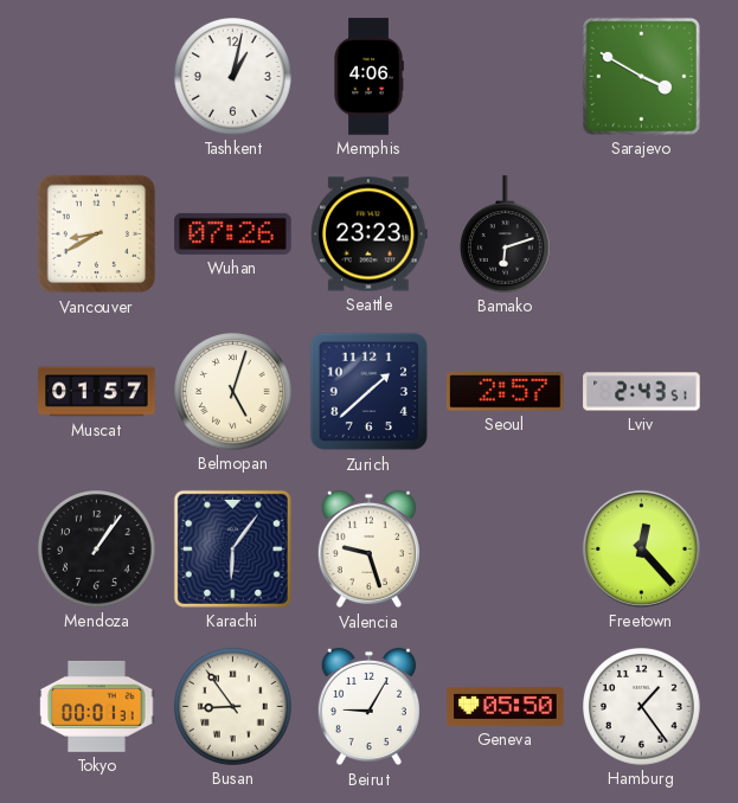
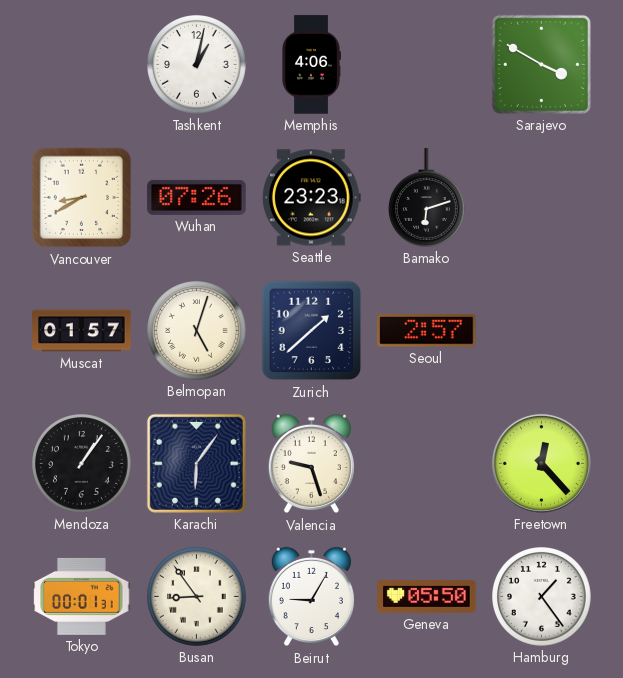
Lviv: 2:43 -> none
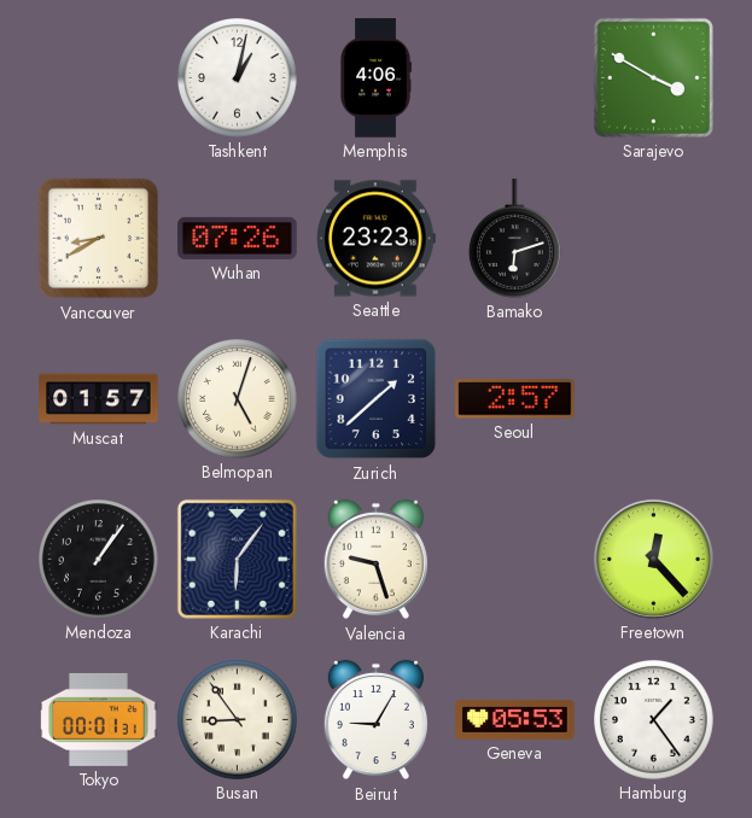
Geneva: 05:50 -> 05:53
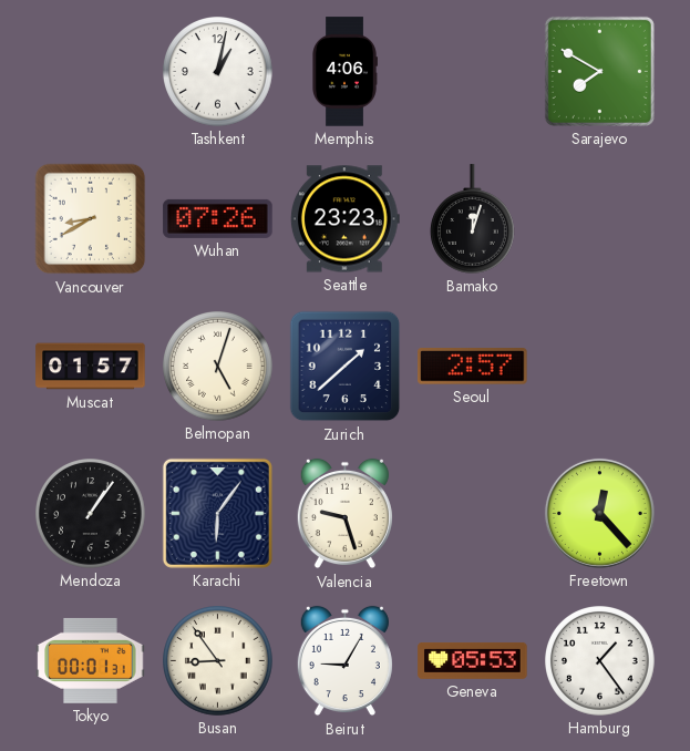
Sarajevo: 3:50 -> 7:50
Bamako: 6:12 -> 12:03
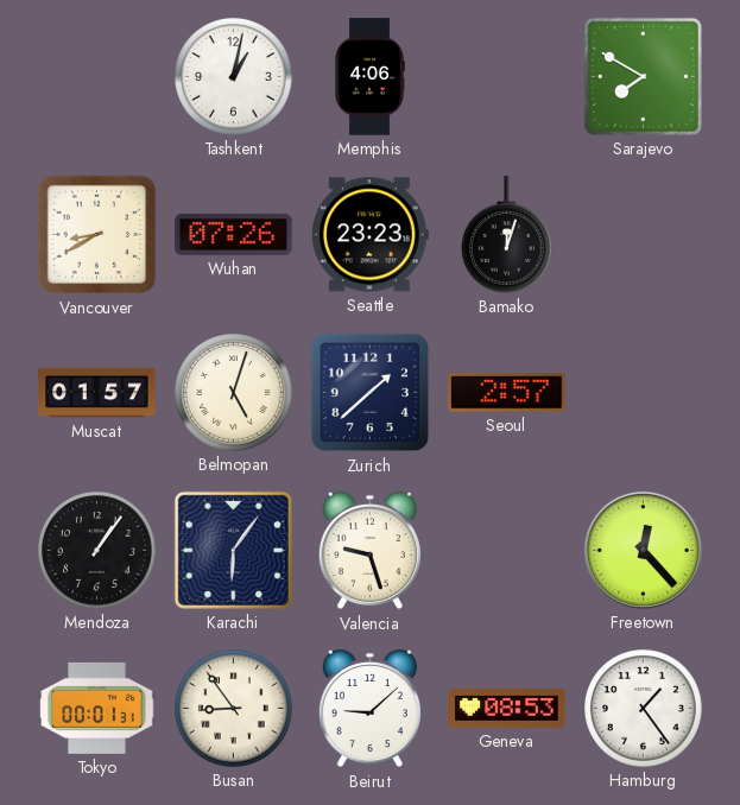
Beirut: 9:05 -> 9:08
Geneva: 05:53 -> 08:53
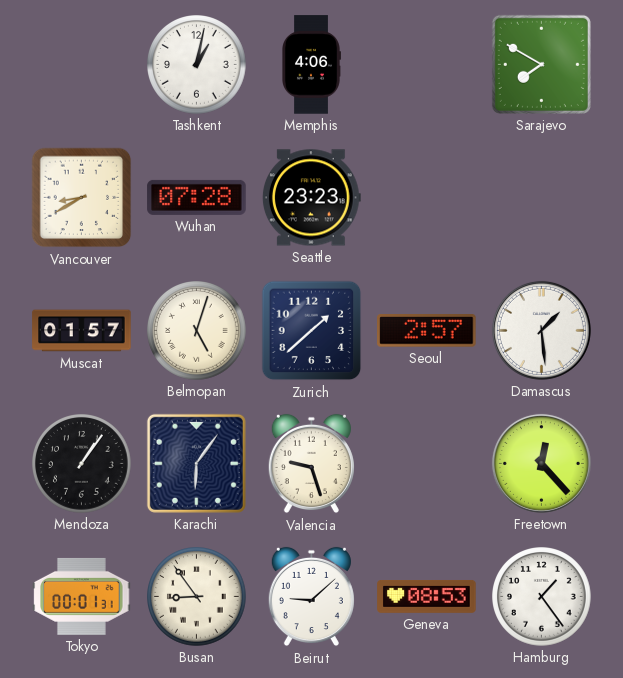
Wuhan: 07:26 -> 07:28
Bamako: 12:03 -> none
Damascus: none -> 1:29
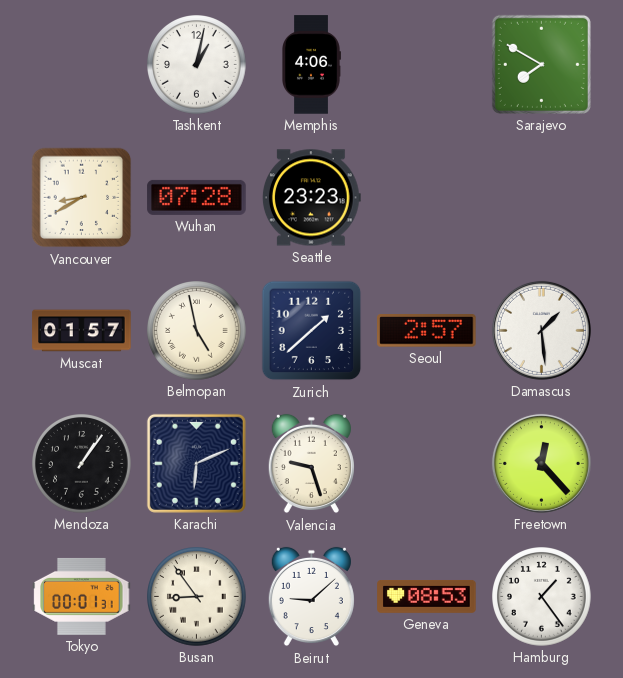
Belmopan: 5:03 -> 4:58
Karachi: 6:06 -> 6:11
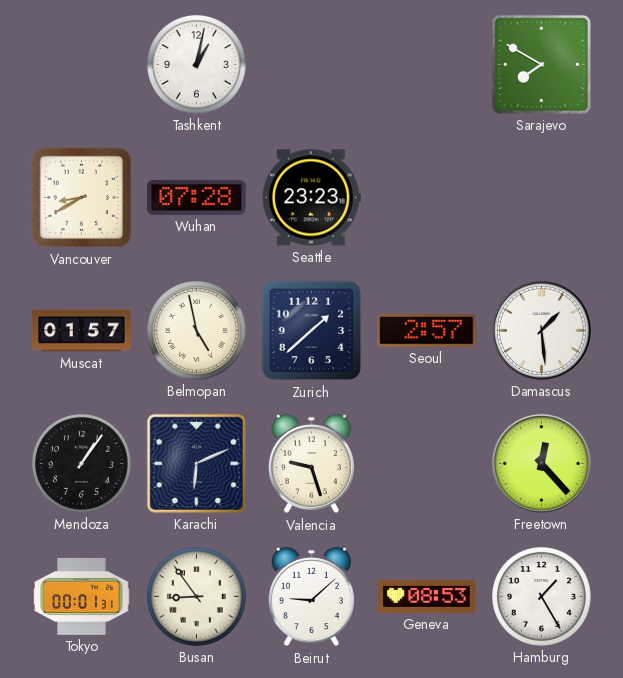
Memphis: 4:06 -> none
Hamburg: 1:24 -> 1:25
